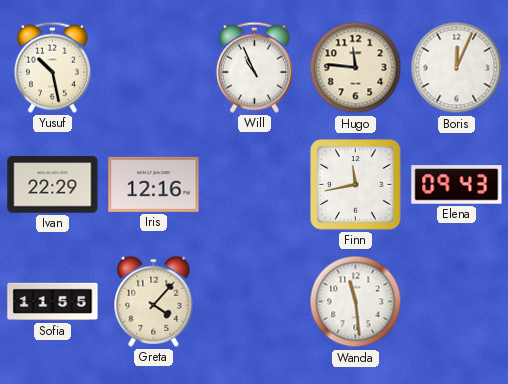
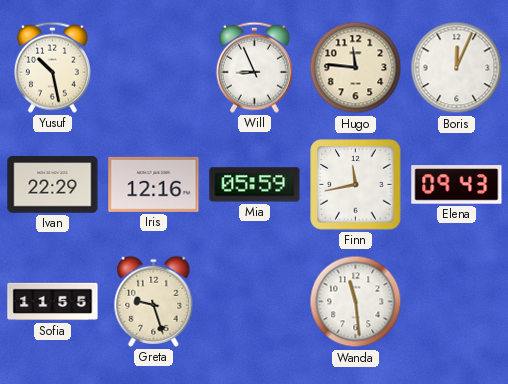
Will: 10:56 -> 8:56
Mia: none -> 05:59
Greta: 4:07 -> 9:27
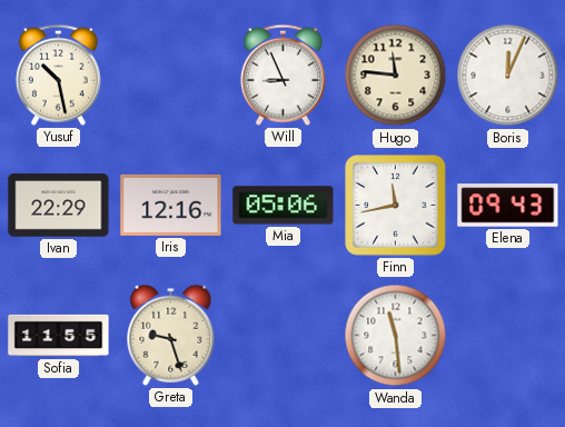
Mia: 05:59 -> 05:06
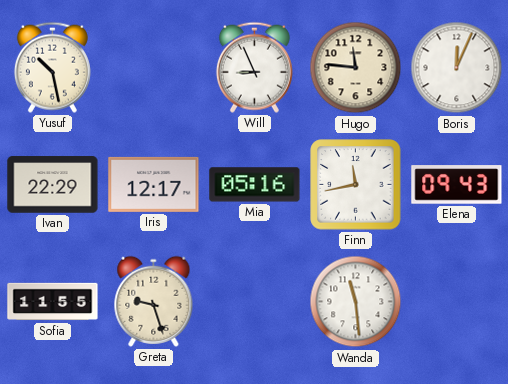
Iris: 12:16 -> 12:17
Mia: 05:06 -> 05:16
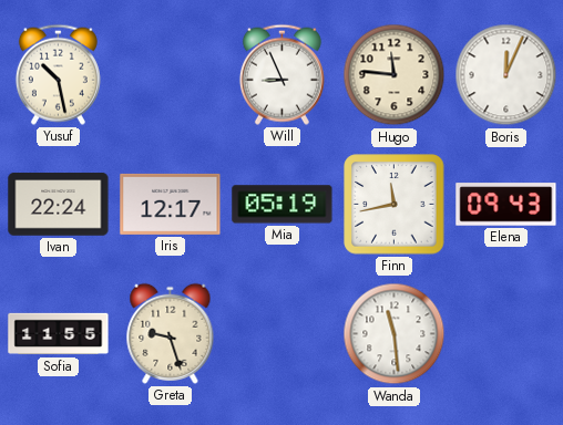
Ivan: 22:29 -> 22:24
Mia: 05:16 -> 05:19
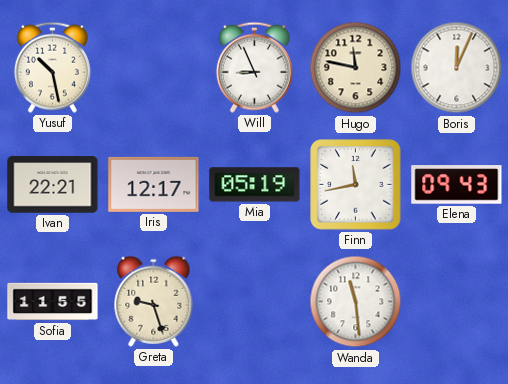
Hugo: 11:46 -> 11:47
Ivan: 22:24 -> 22:21
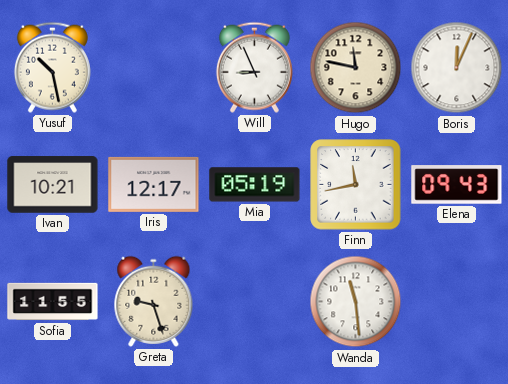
Ivan: 22:21 -> 10:21
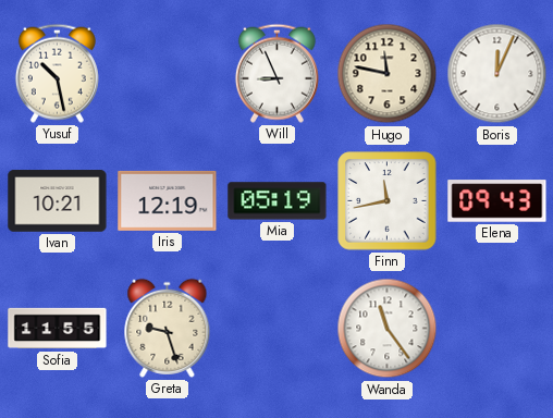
Iris: 12:17 -> 12:19
Wanda: 11:29 -> 11:24
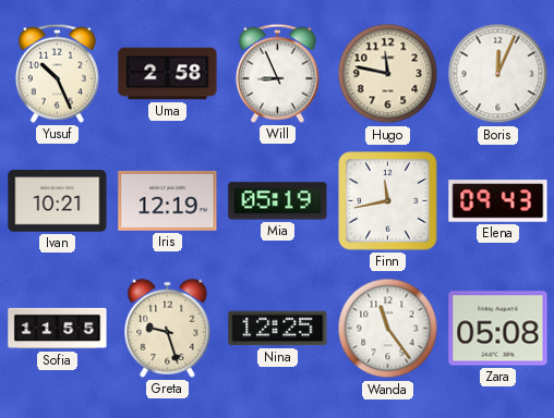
Yusuf: 10:28 -> 10:26
Uma: none -> 2:58
Nina: none -> 12:25
Zara: none -> 05:08
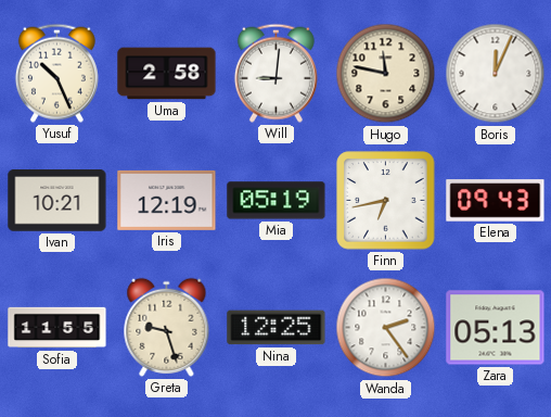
Will: 8:56 -> 9:01
Finn: 11:43 -> 6:43
Wanda: 11:24 -> 2:24
Zara: 05:08 -> 05:13
